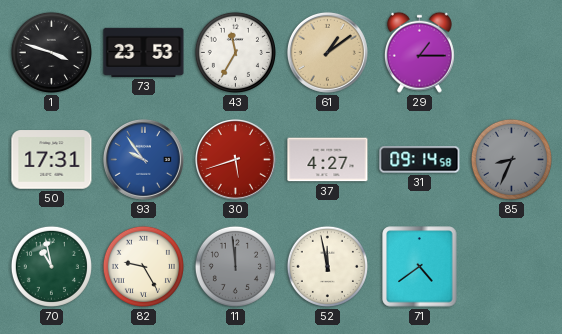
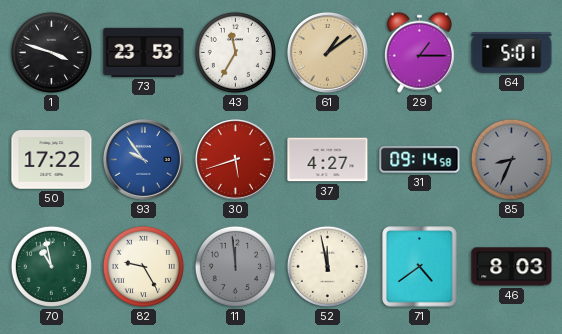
64: none -> 5:01
50: 17:31 -> 17:22
46: none -> 8:03
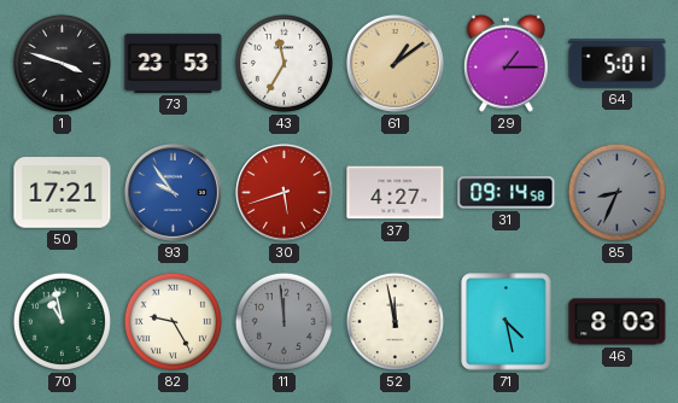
50: 17:22 -> 17:21
71: 4:39 -> 4:28
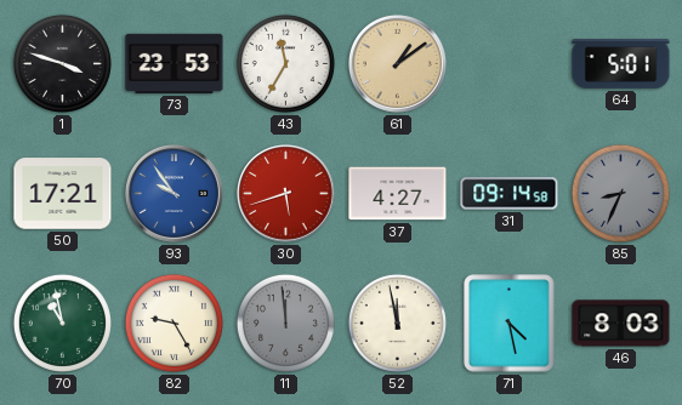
29: 1:15 -> none
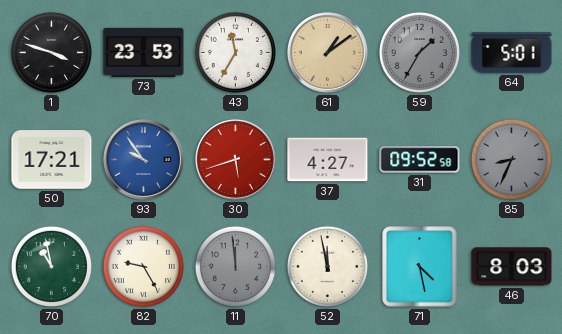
59: none -> 1:35
31: 09:14 -> 09:52
